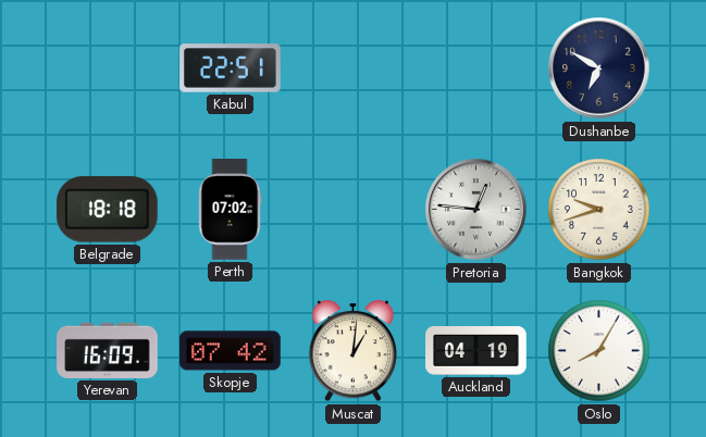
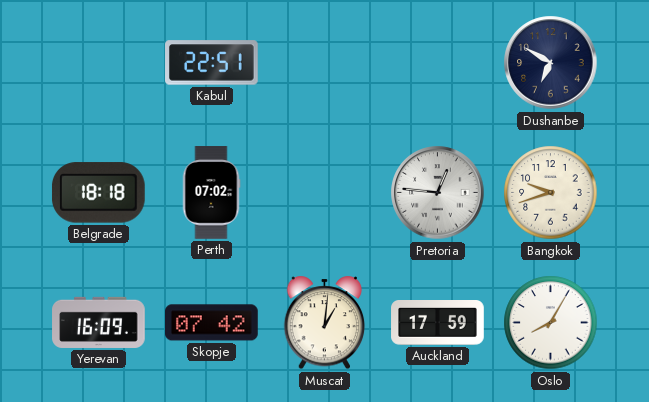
Auckland: 04:19 -> 17:59
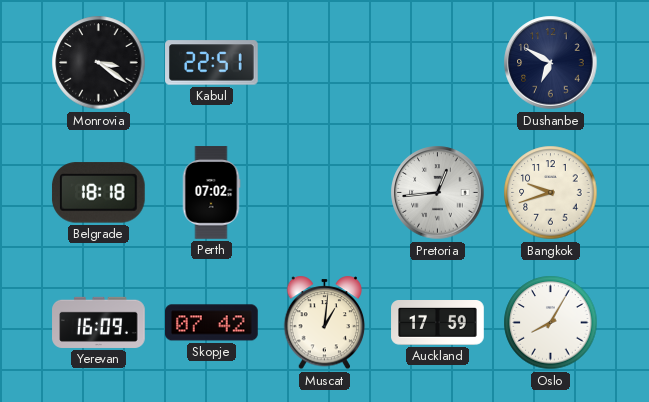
Monrovia: none -> 3:21
Pretoria: 12:46 -> 12:44
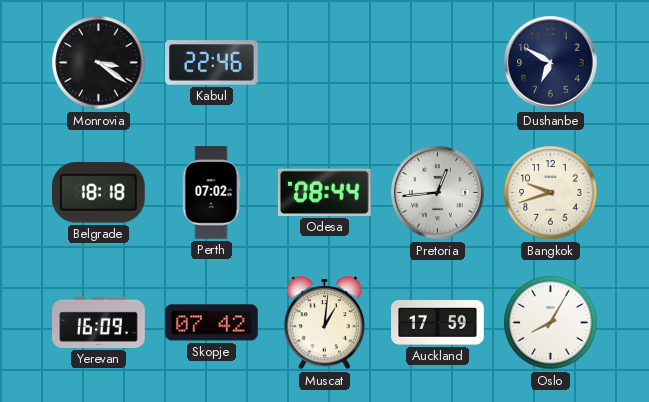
Kabul: 22:51 -> 22:46
Odesa: none -> 08:44
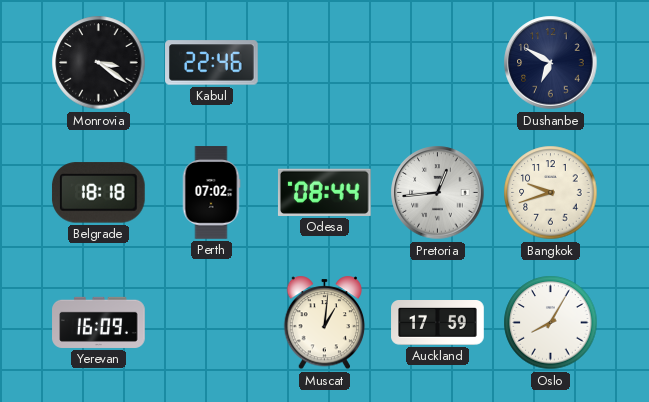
Skopje: 07:42 -> none
